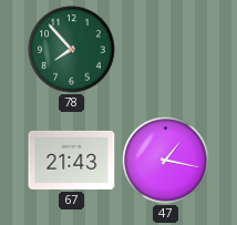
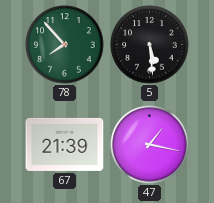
5: none -> 5:29
67: 21:43 -> 21:39
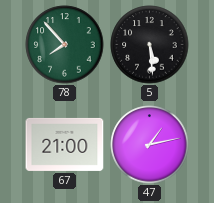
67: 21:39 -> 21:00
47: 1:17 -> 1:13
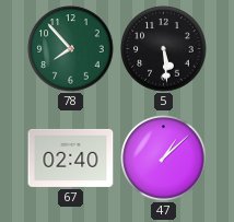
67: 21:00 -> 02:40
47: 1:13 -> 1:08
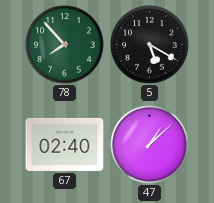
5: 5:29 -> 5:20
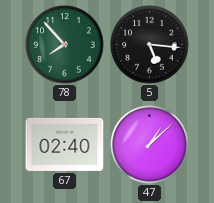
5: 5:20 -> 5:16
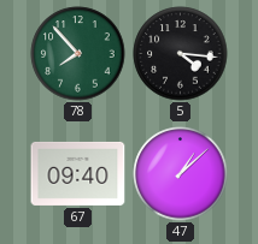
5: 5:16 -> 4:16
67: 02:40 -> 09:40
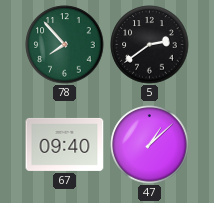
5: 4:16 -> 2:39
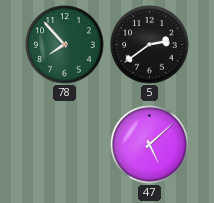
67: 09:40 -> none
47: 1:08 -> 5:08
